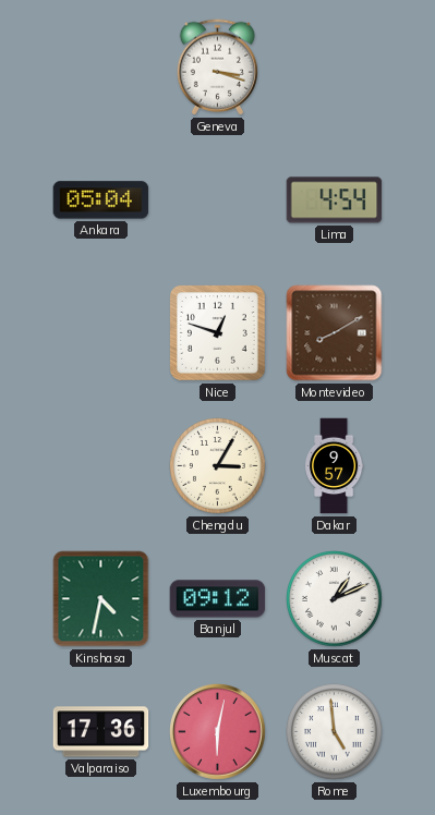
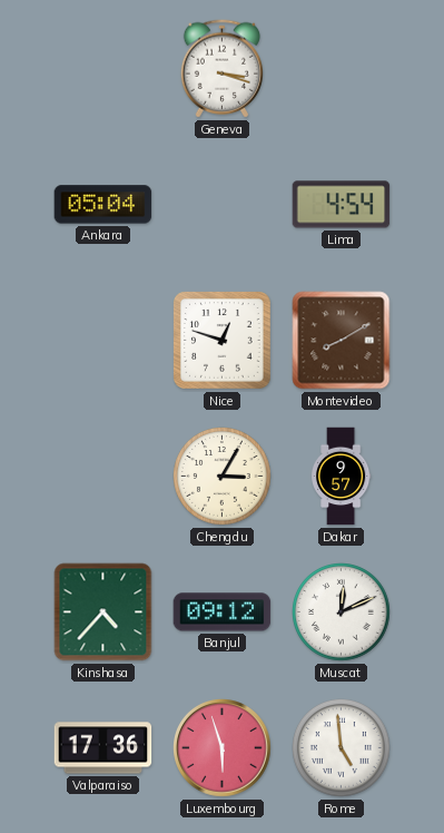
Kinshasa: 4:32 -> 4:37
Muscat: 1:11 -> 12:11
Luxembourg: 6:02 -> 5:57
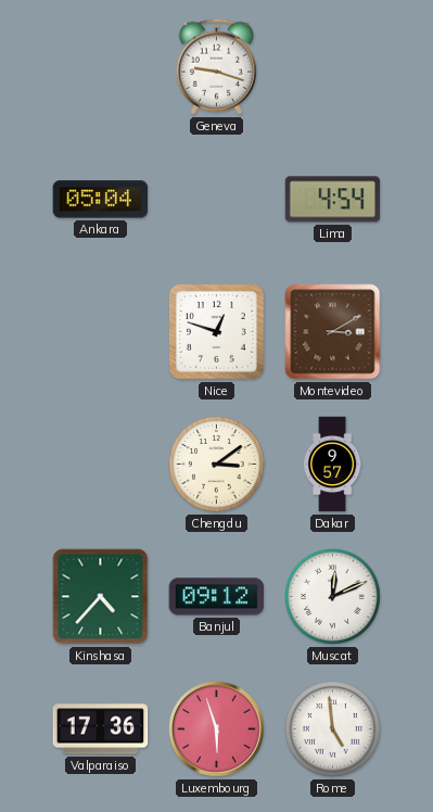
Geneva: 3:18 -> 9:18
Montevideo: 8:10 -> 3:10
Chengdu: 3:05 -> 3:09
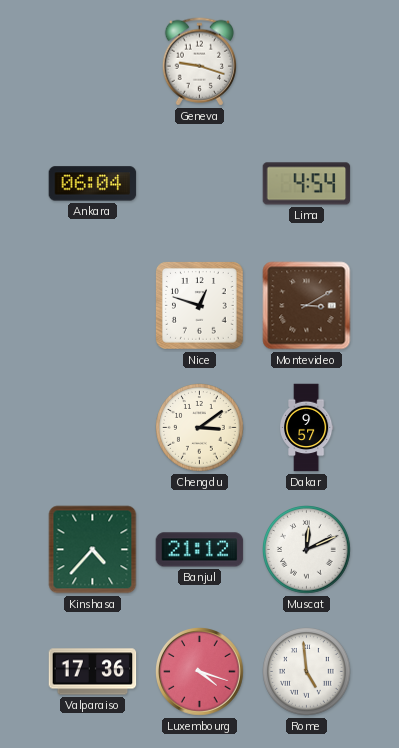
Ankara: 05:04 -> 06:04
Banjul: 09:12 -> 21:12
Luxembourg: 5:57 -> 4:18
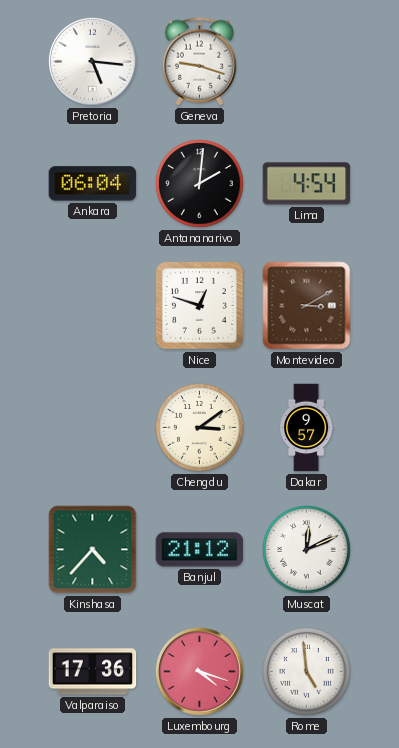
Pretoria: none -> 5:16
Antananarivo: none -> 2:01
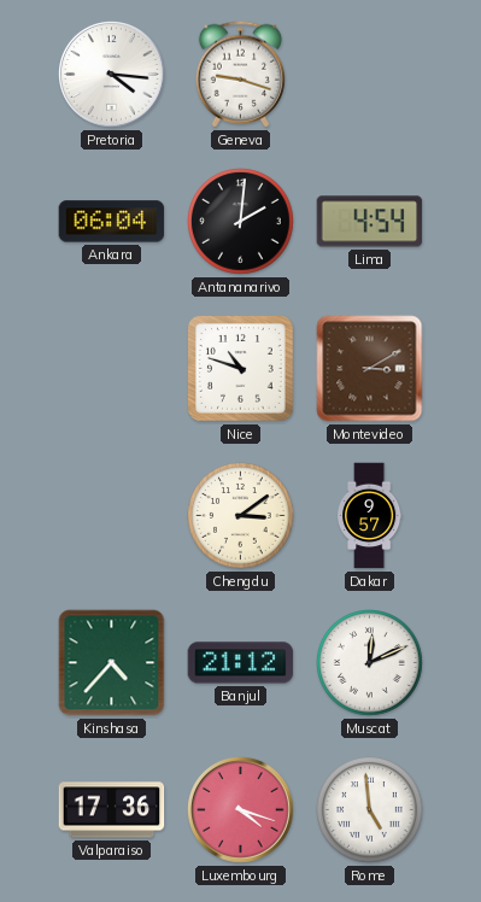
Pretoria: 5:16 -> 4:16
Nice: 12:48 -> 10:48
